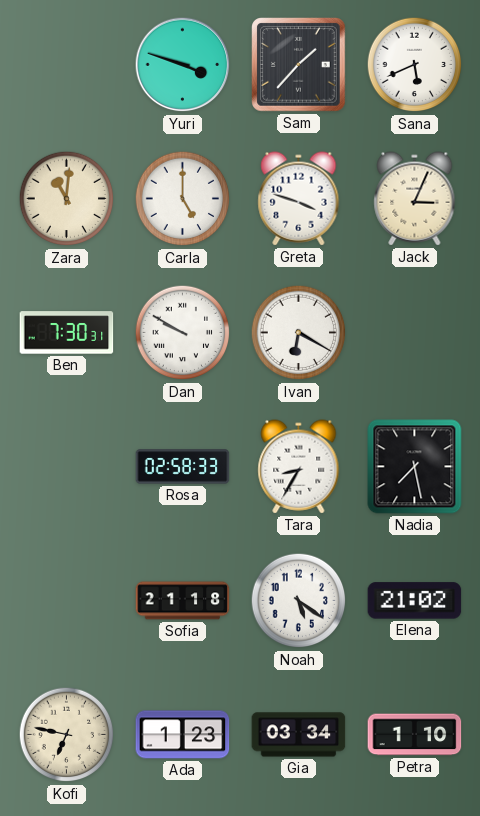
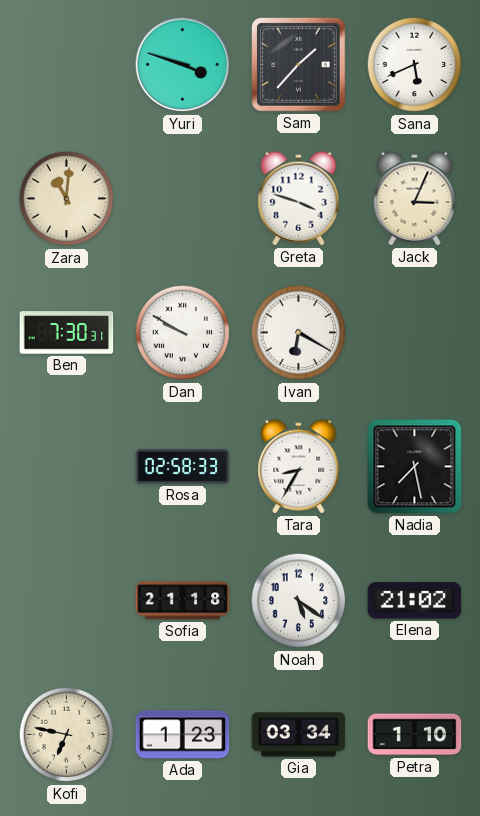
Carla: 5:00 -> none
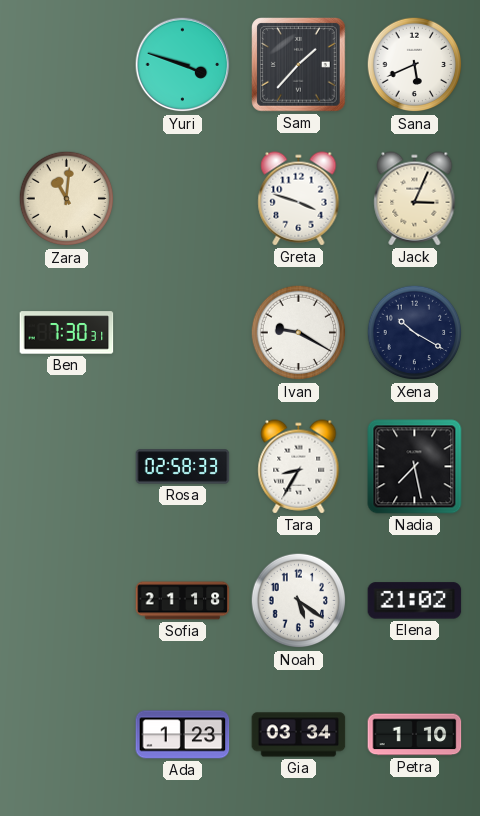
Dan: 9:50 -> none
Ivan: 6:20 -> 9:20
Xena: none -> 10:20
Kofi: 6:47 -> none
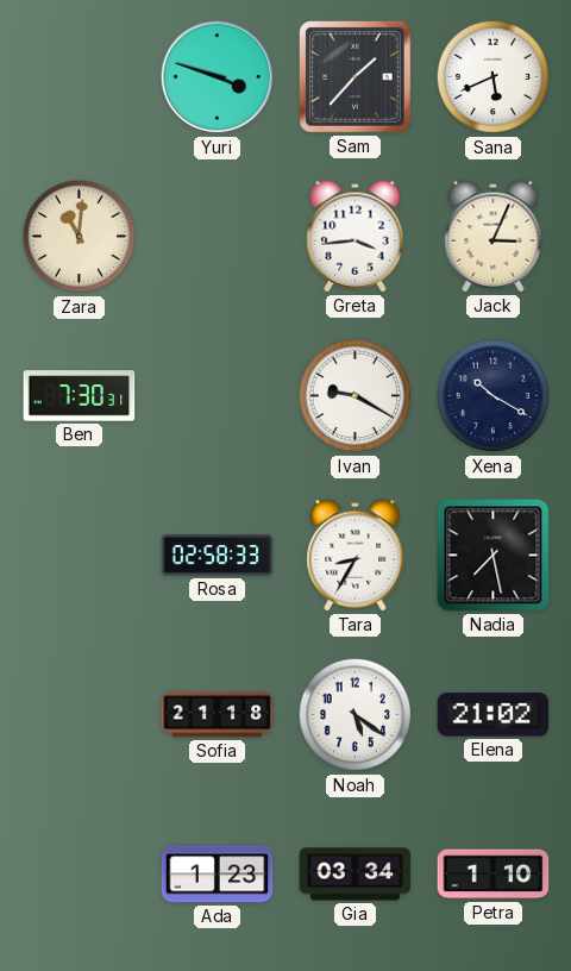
Greta: 3:48 -> 3:44
